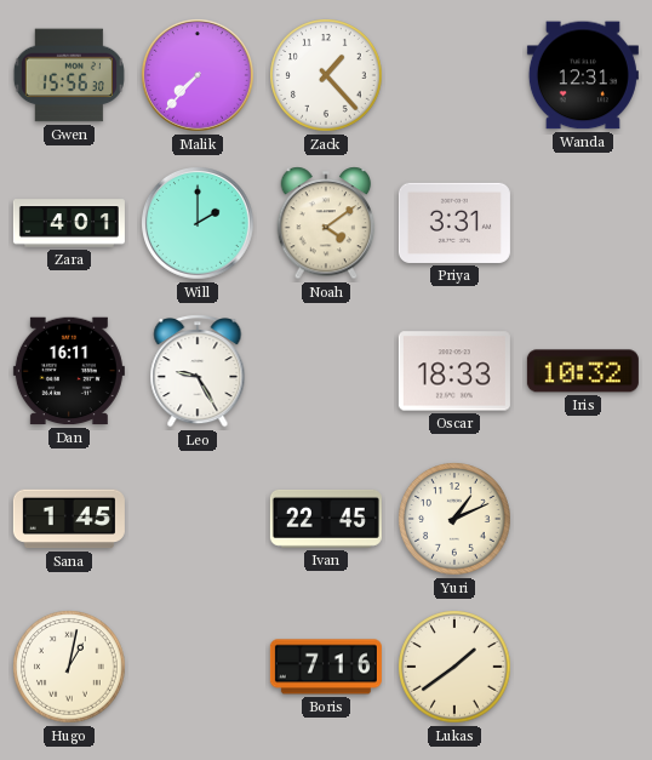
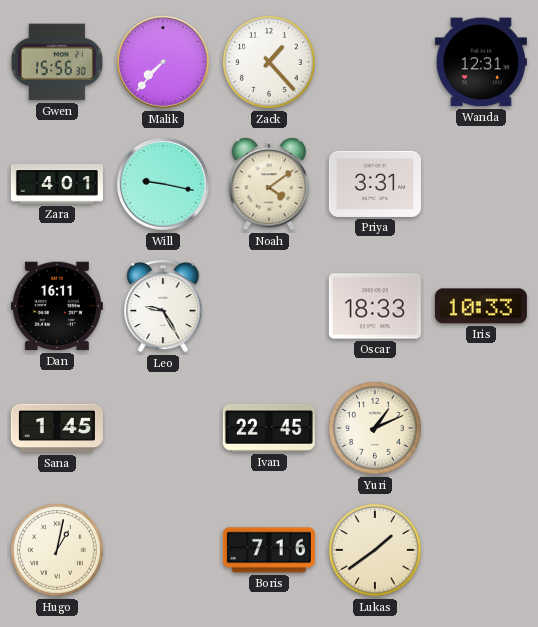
Will: 2:00 -> 9:17
Iris: 10:32 -> 10:33
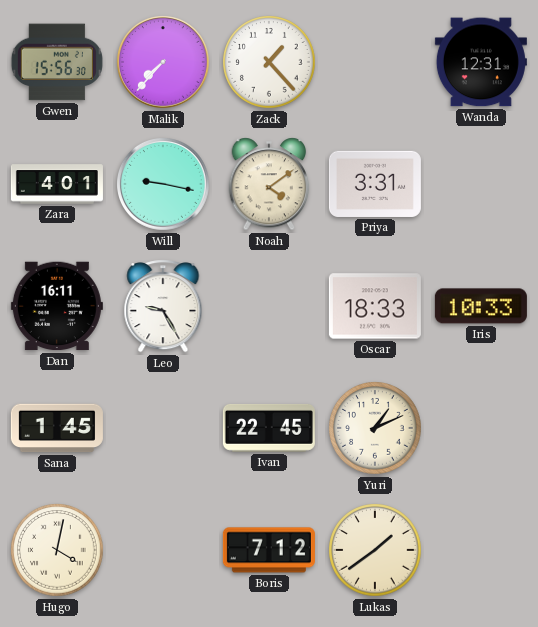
Hugo: 1:02 -> 4:02
Boris: 7:16 -> 7:12
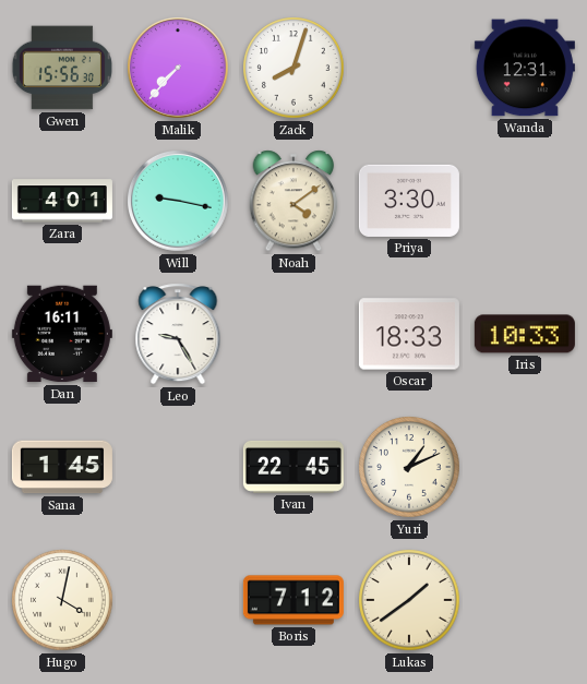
Zack: 1:23 -> 8:03
Priya: 3:31 -> 3:30
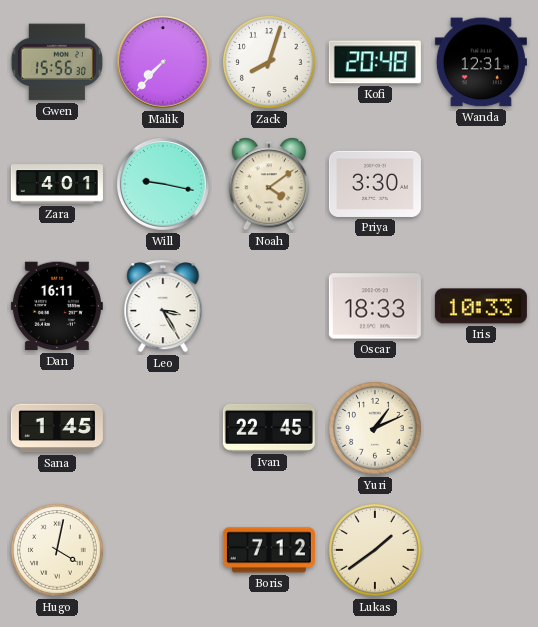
Kofi: none -> 20:48
Leo: 9:25 -> 3:25
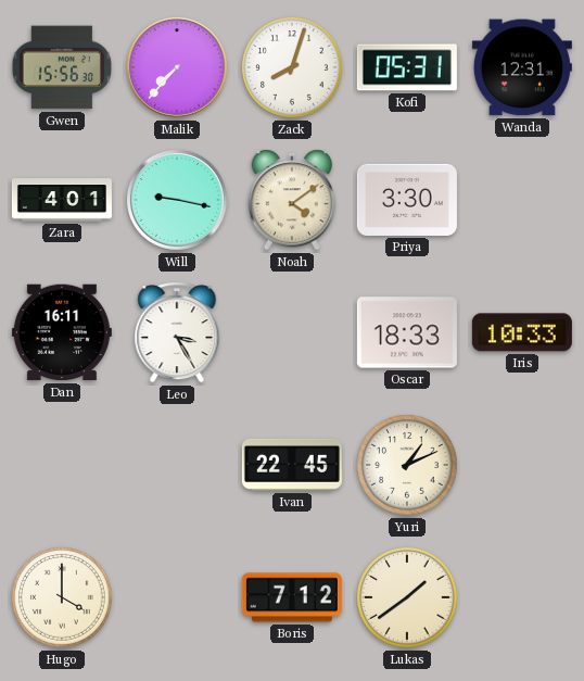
Kofi: 20:48 -> 05:31
Sana: 1:45 -> none
Hugo: 4:02 -> 4:00
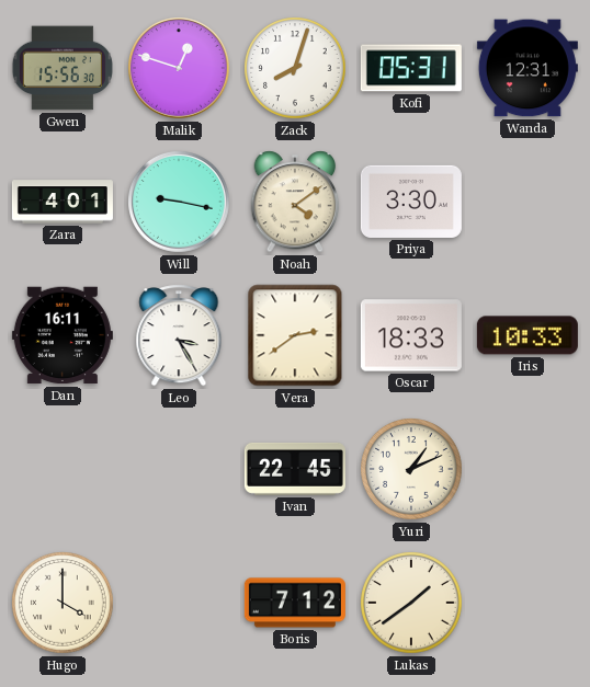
Malik: 7:37 -> 12:48
Vera: none -> 2:39
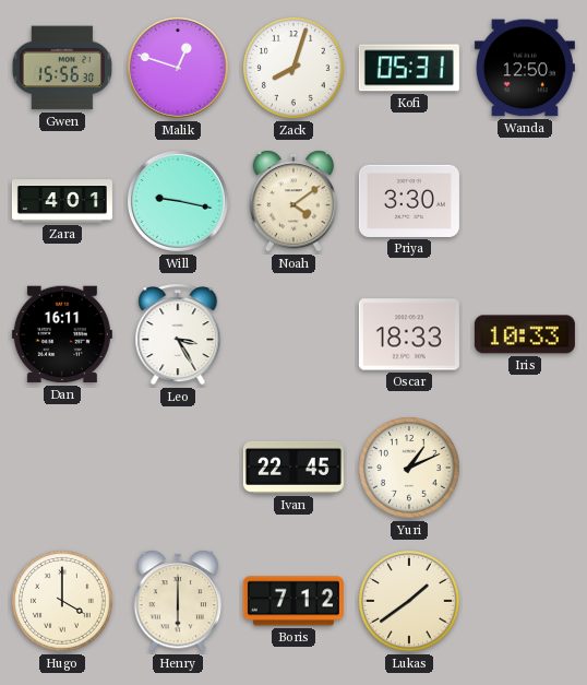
Wanda: 12:31 -> 12:50
Vera: 2:39 -> none
Henry: none -> 6:00
